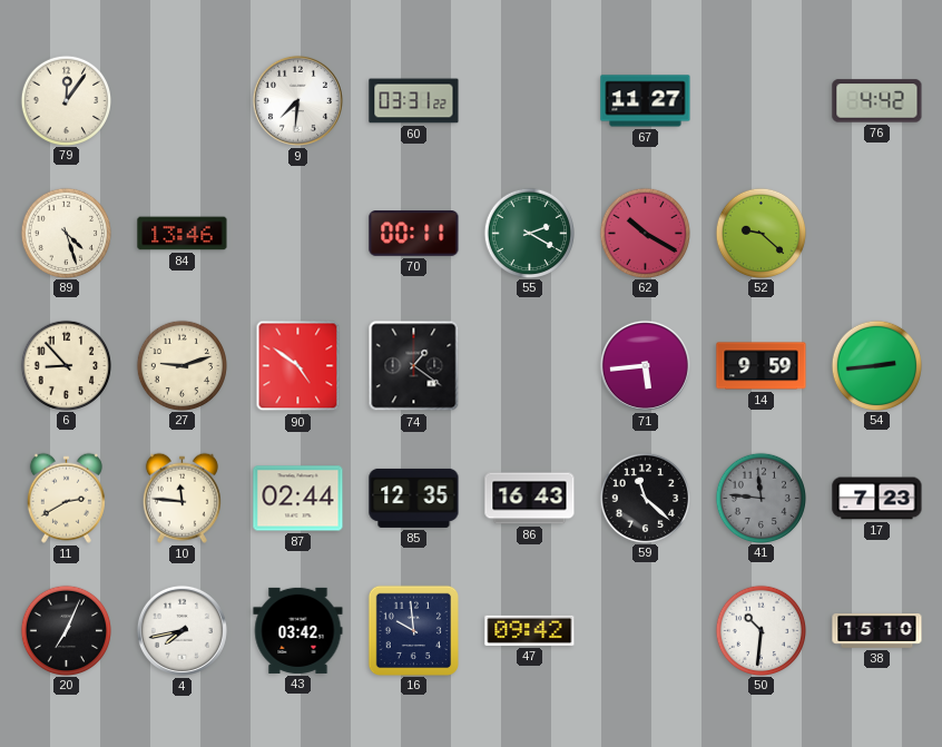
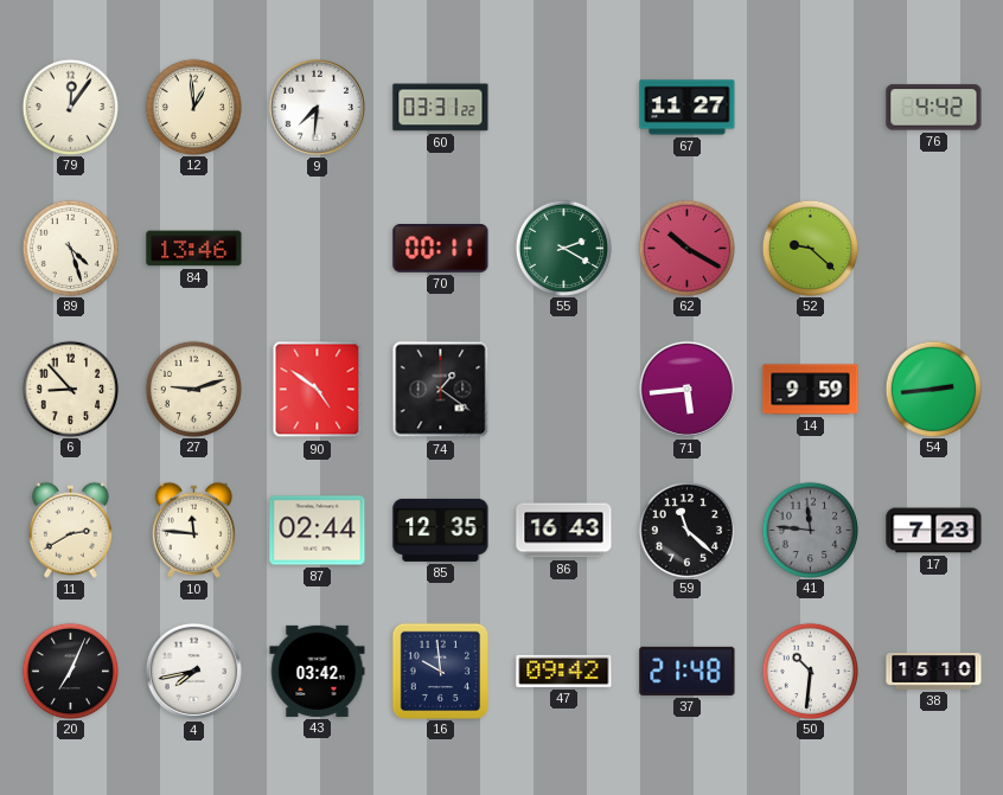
12: none -> 12:59
37: none -> 21:48
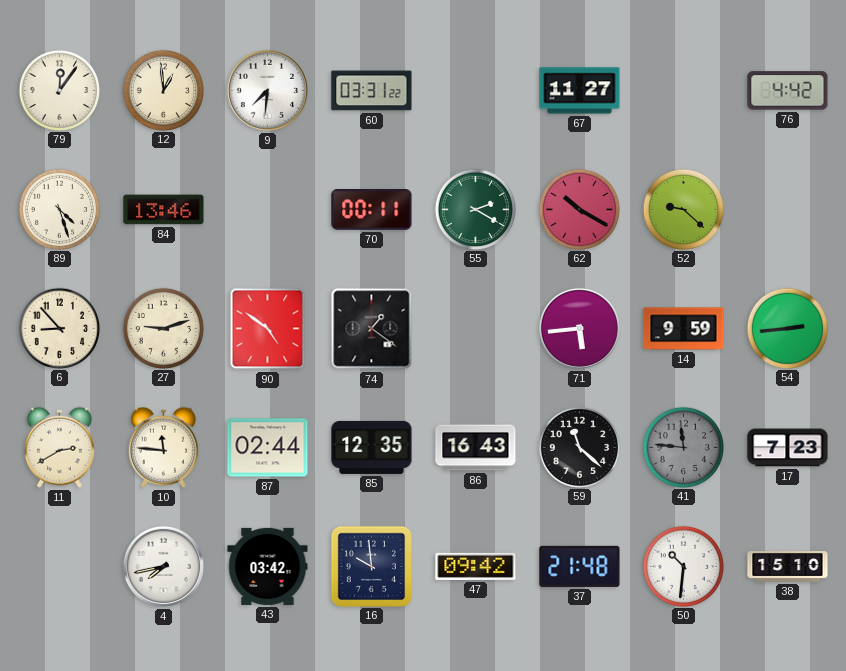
20: 7:04 -> none
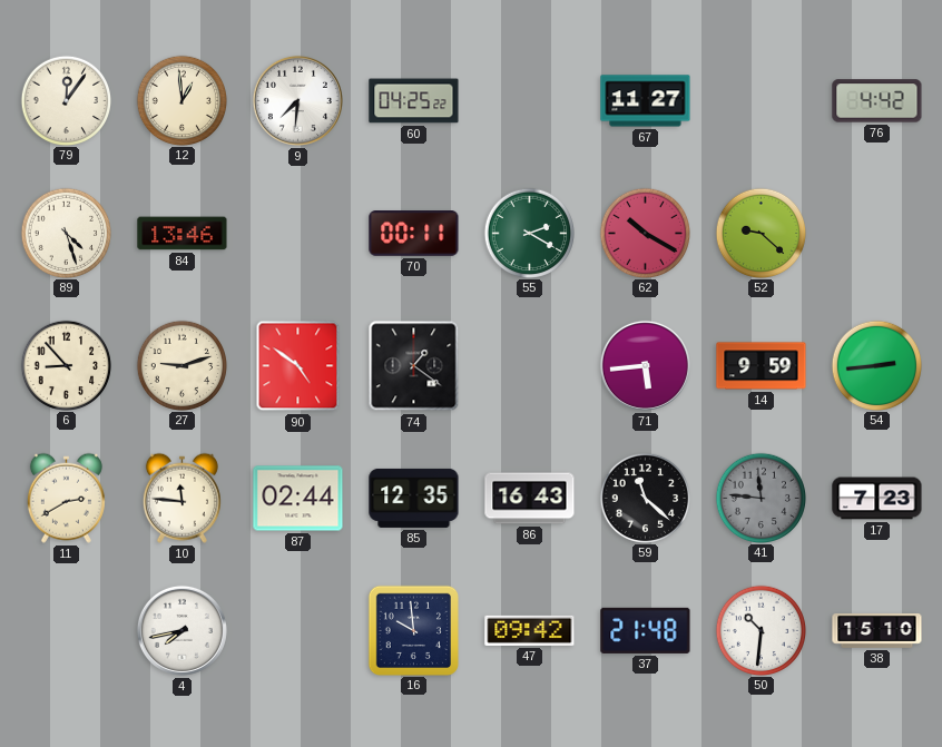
60: 03:31 -> 04:25
43: 03:42 -> none
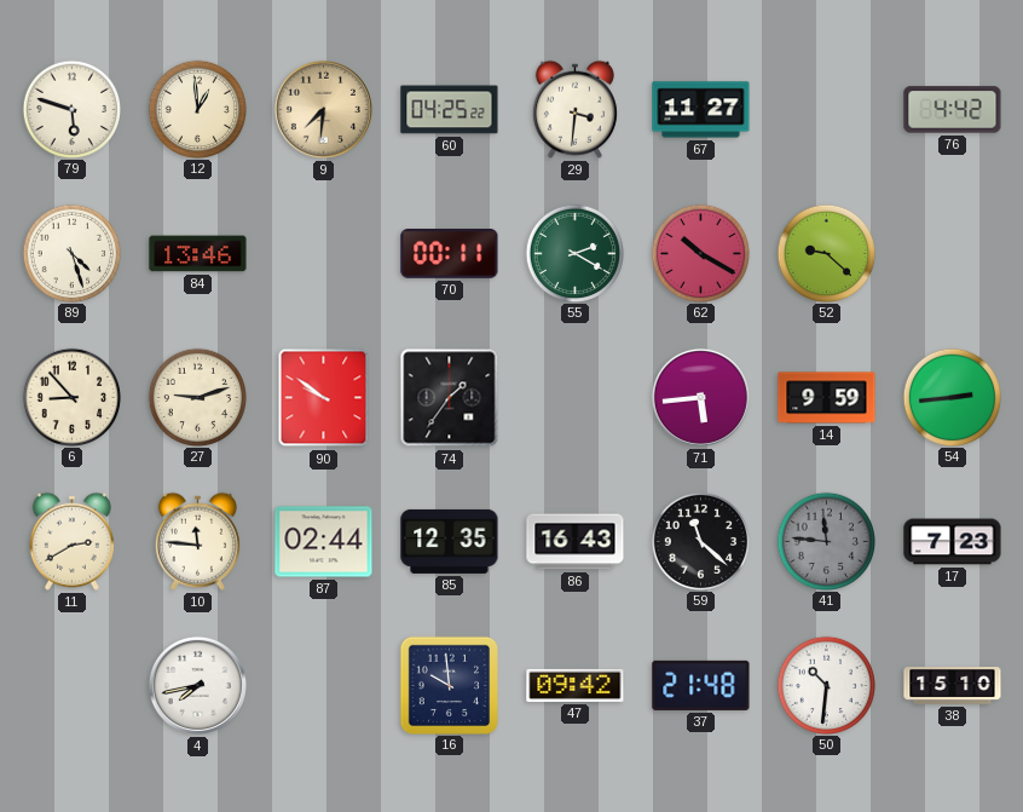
79: 12:06 -> 5:48
9 dial: white -> champagne
29: none -> 3:31
90: 4:51 -> 9:51
74: 1:21 -> 1:36
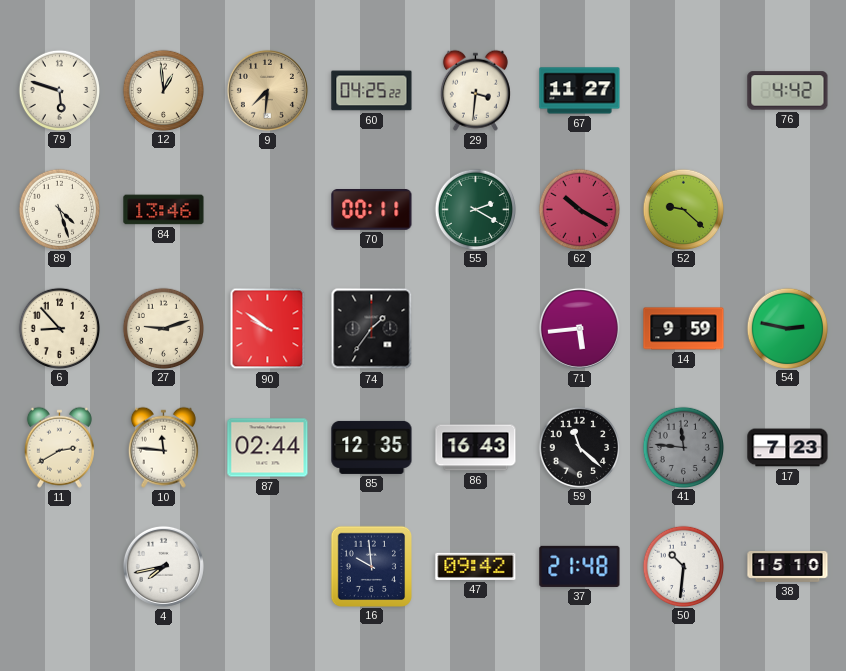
54: 2:44 -> 2:47
